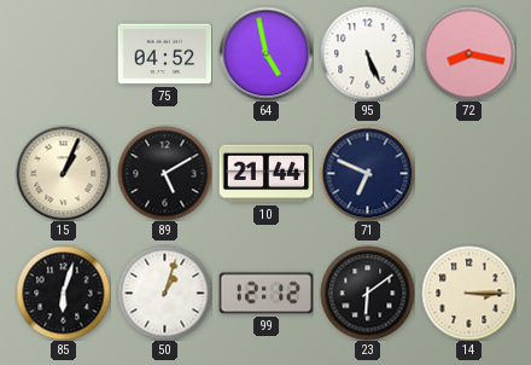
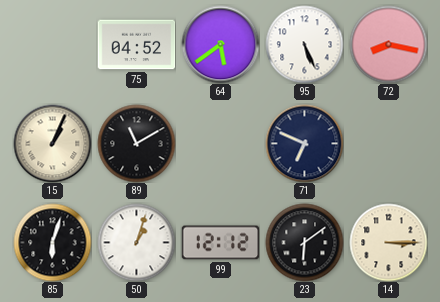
64: 4:58 -> 5:39
89: 5:10 -> 11:10
10: 21:44 -> none
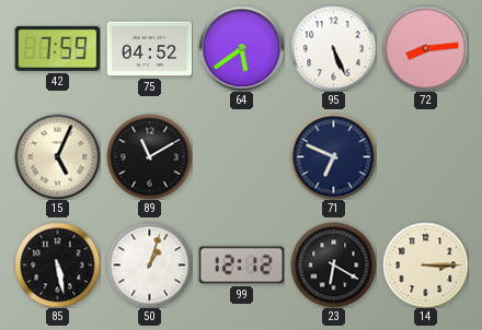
42: none -> 7:59
72: 8:17 -> 8:14
15: 1:04 -> 5:04
85: 6:03 -> 5:28
23: 6:09 -> 6:20
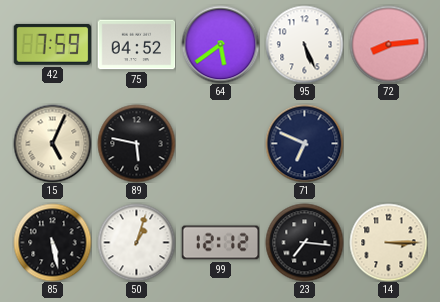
89: 11:10 -> 5:47
23: 6:20 -> 7:16
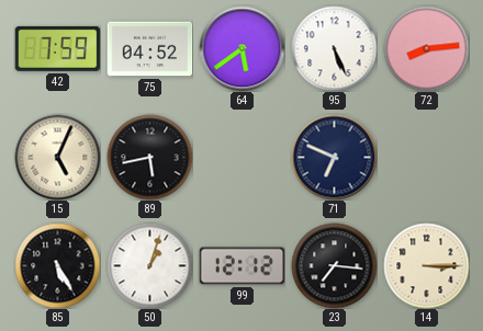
89: 5:47 -> 5:43
85: 5:28 -> 5:25
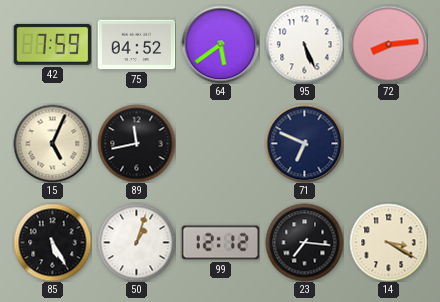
89: 5:43 -> 11:43
14: 3:15 -> 3:20
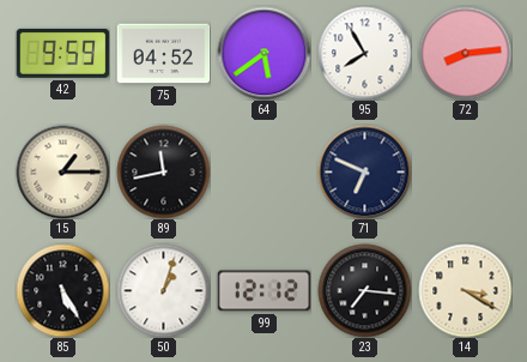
42: 7:59 -> 9:59
95: 5:26 -> 7:55
15: 5:04 -> 1:15
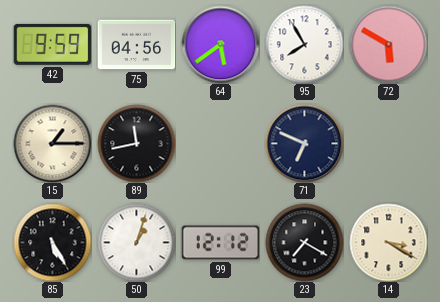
75: 04:52 -> 04:56
72: 8:14 -> 5:50
23: 7:16 -> 7:20
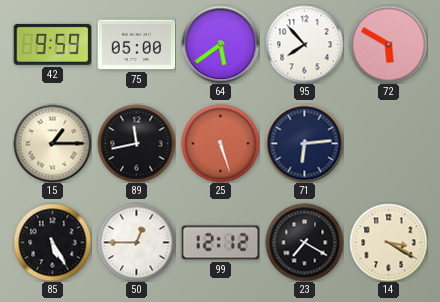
75: 04:56 -> 05:00
95: 7:55 -> 7:53
25: none -> 5:27
71: 6:49 -> 6:14
50: 1:03 -> 12:45
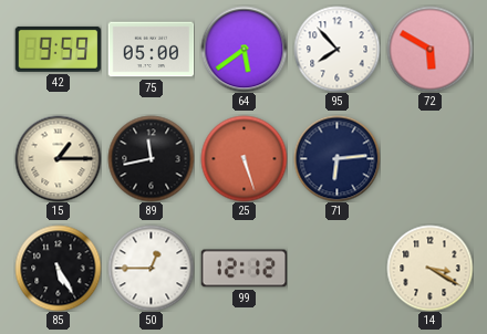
23: 7:20 -> none
